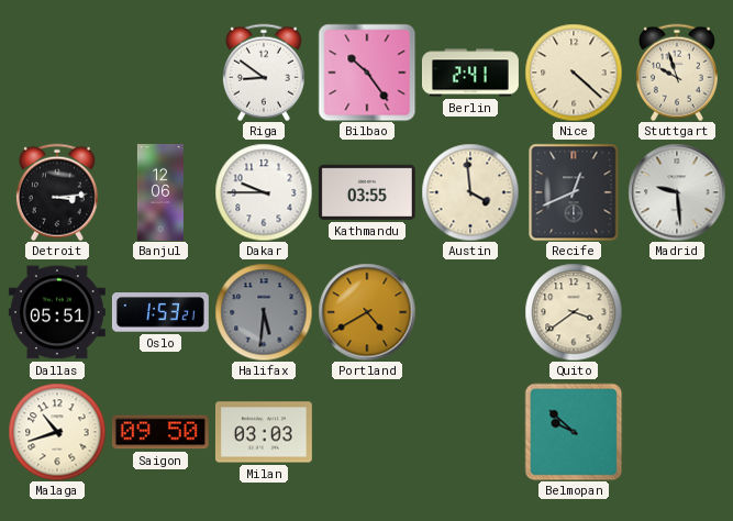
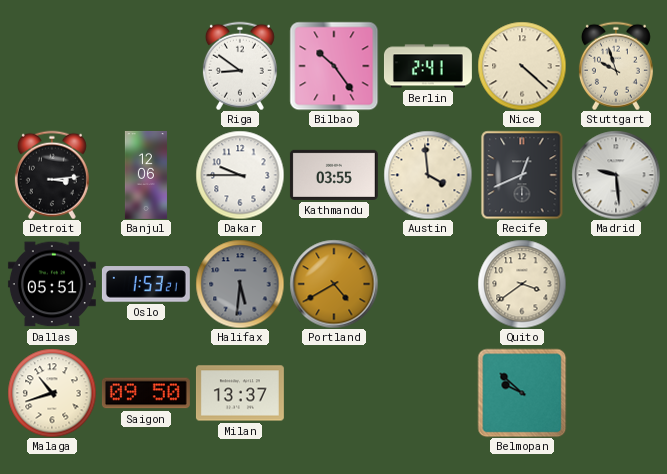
Milan: 03:03 -> 13:37
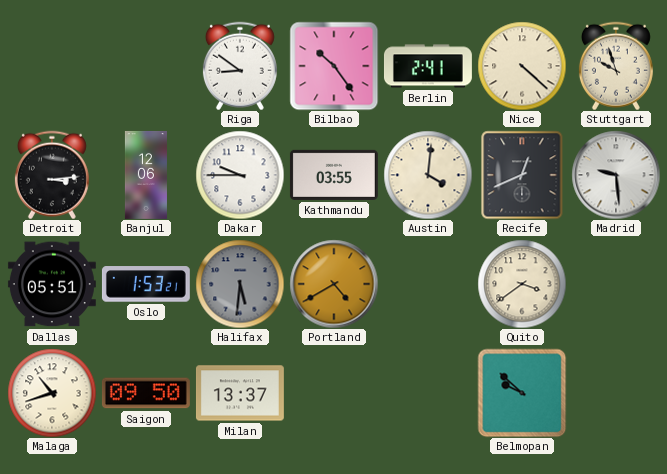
Austin: 3:59 -> 4:01
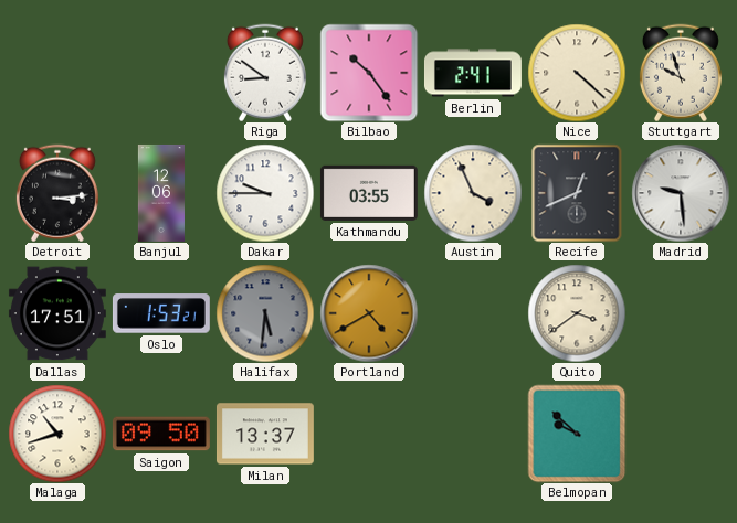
Austin: 4:01 -> 3:56
Dallas: 05:51 -> 17:51
